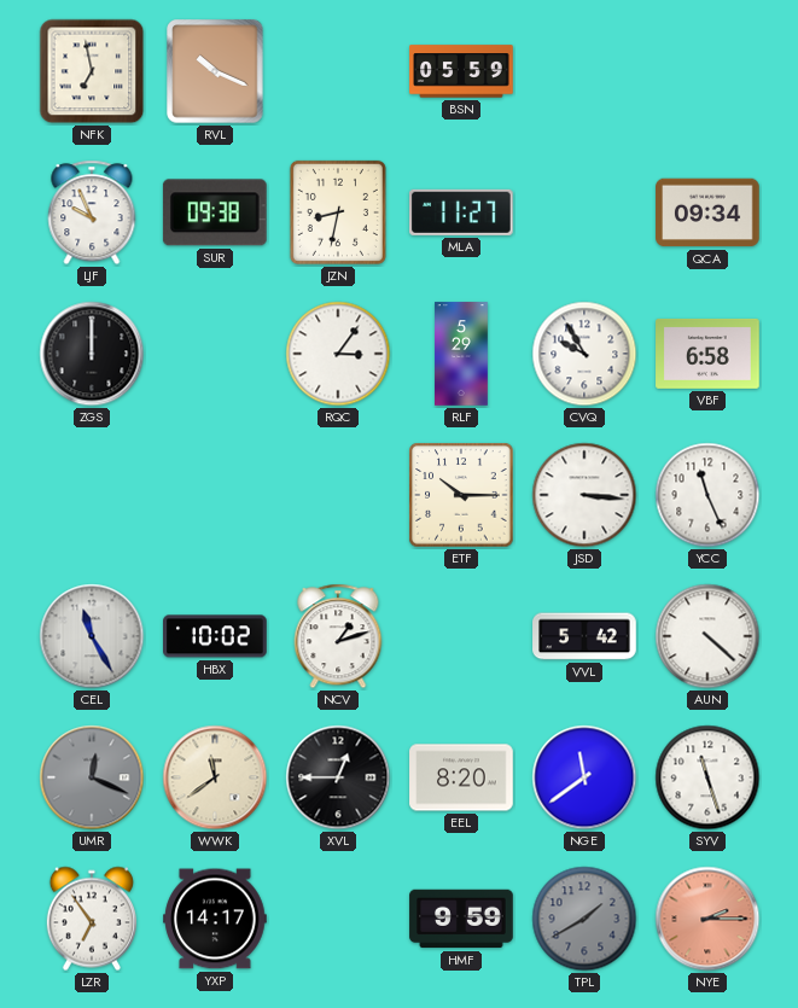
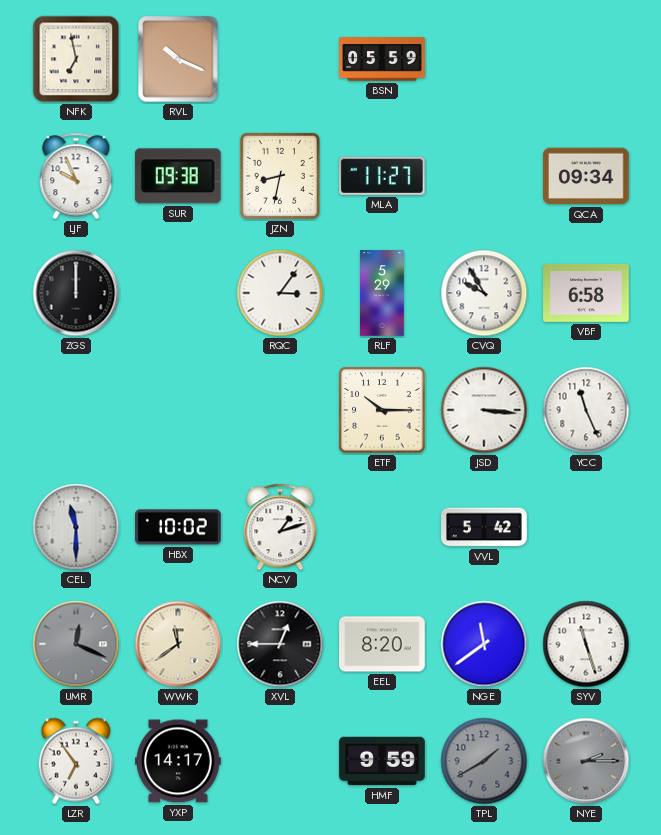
CEL: 11:25 -> 11:30
AUN: 4:22 -> none
NYE dial: salmon -> grey
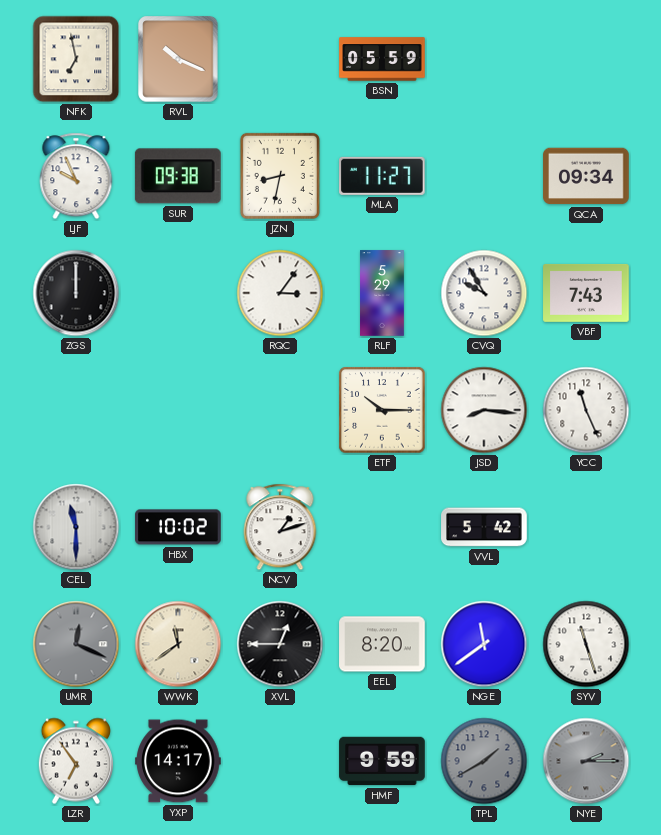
VBF: 6:58 -> 7:43
JSD: 3:16 -> 8:16
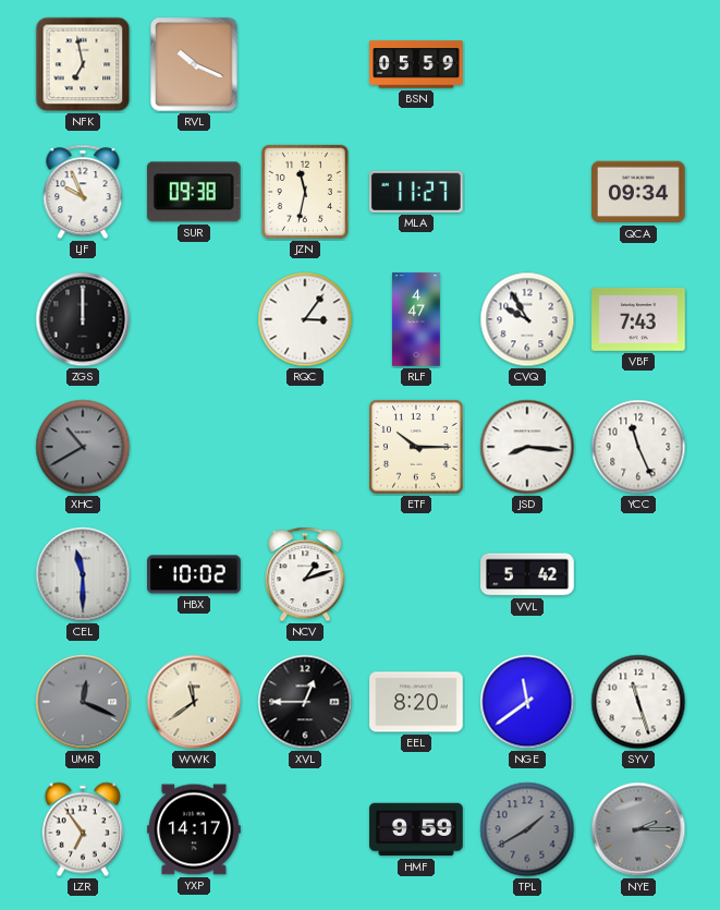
JZN: 8:32 -> 11:32
RLF: 5:29 -> 4:47
XHC: none -> 10:40
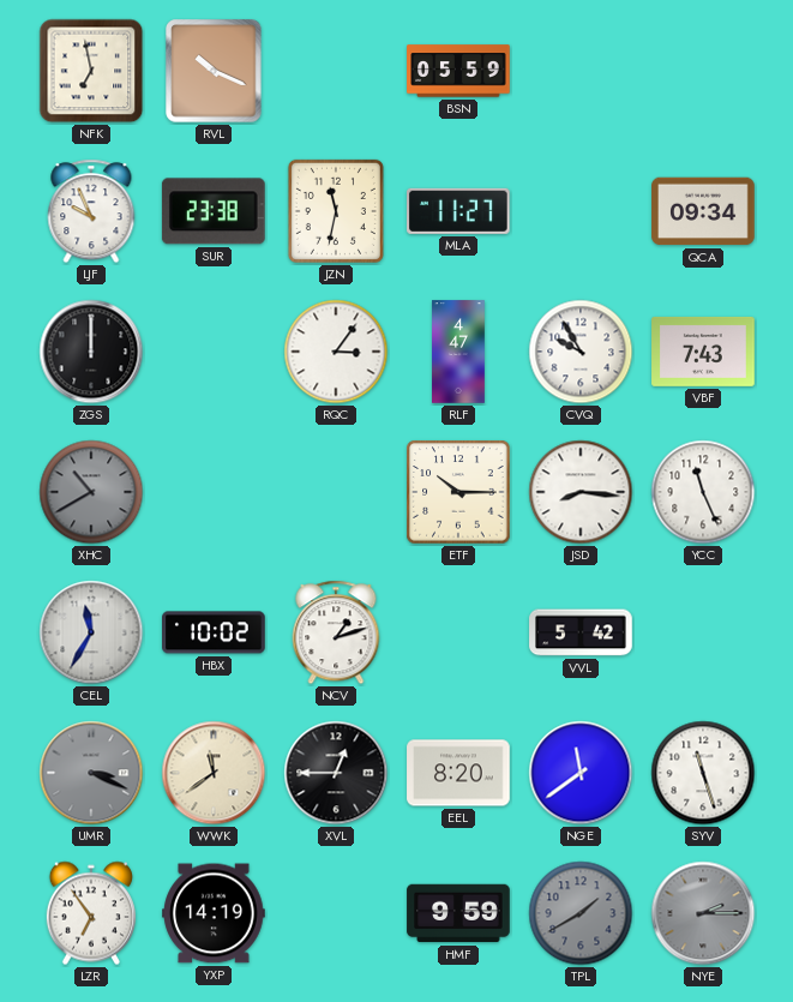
SUR: 09:38 -> 23:38
CEL: 11:30 -> 11:35
UMR: 12:19 -> 3:19
YXP: 14:17 -> 14:19
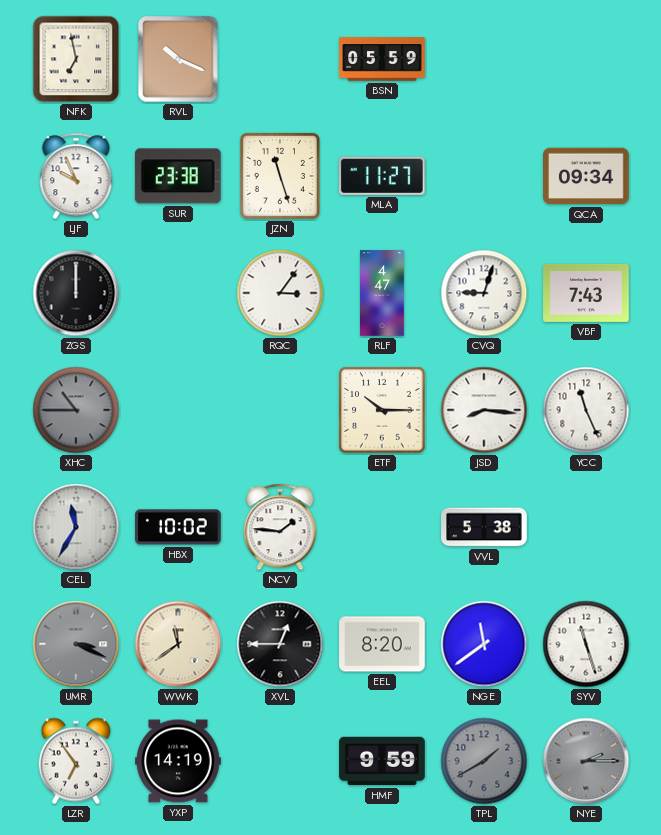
JZN: 11:32 -> 11:27
CVQ: 9:55 -> 9:03
XHC: 10:40 -> 10:45
NCV: 1:12 -> 1:46
VVL: 5:42 -> 5:38
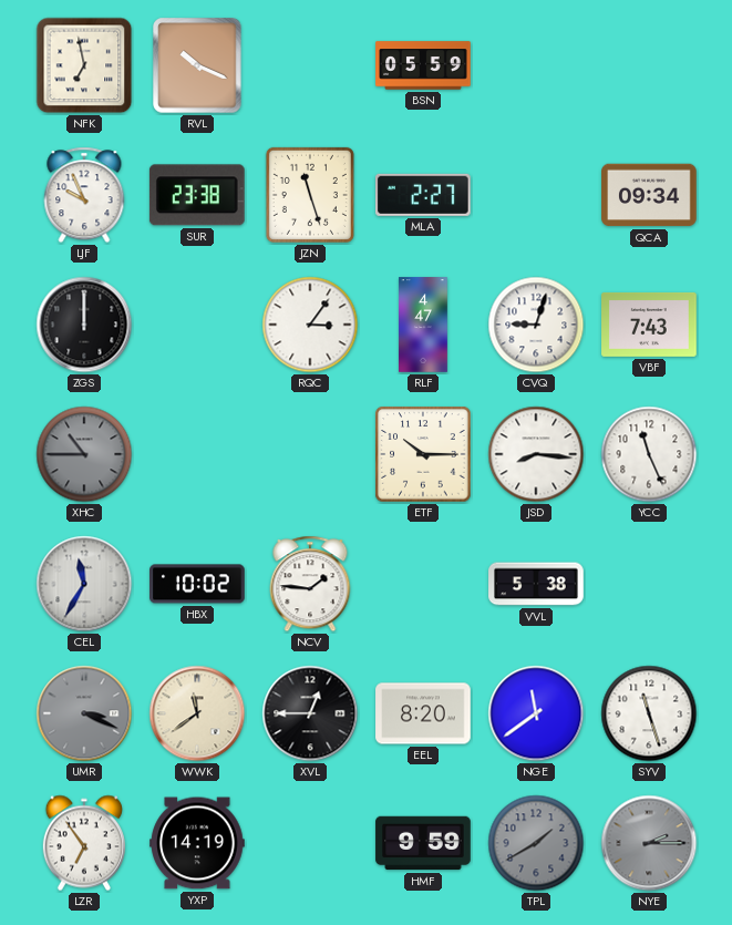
MLA: 11:27 -> 2:27
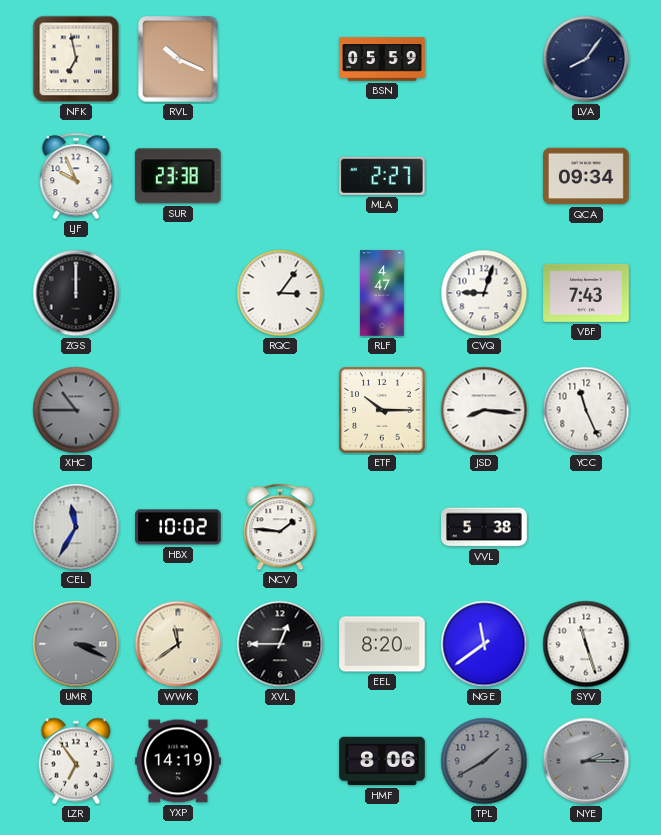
LVA: none -> 8:06
JZN: 11:27 -> none
HMF: 9:59 -> 8:06
